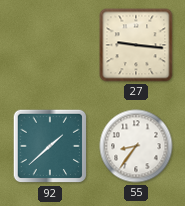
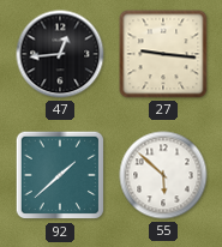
47: none -> 12:44
55: 8:36 -> 5:52
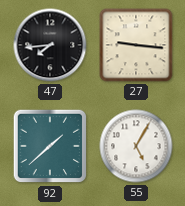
47: 12:44 -> 7:44
55: 5:52 -> 5:05
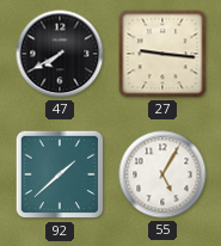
47: 7:44 -> 7:40
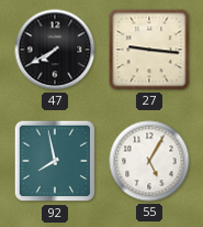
92: 1:38 -> 7:58
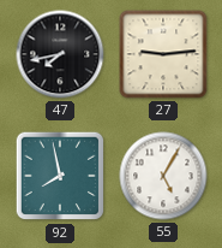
47: 7:40 -> 7:43
27: 9:16 -> 9:14
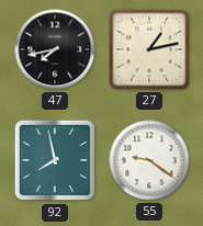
27: 9:14 -> 1:13
55: 5:05 -> 9:21
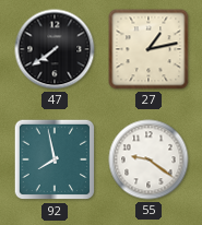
47: 7:43 -> 7:39
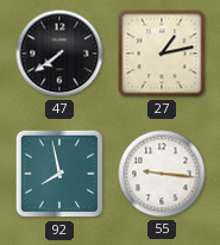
55: 9:21 -> 9:16
